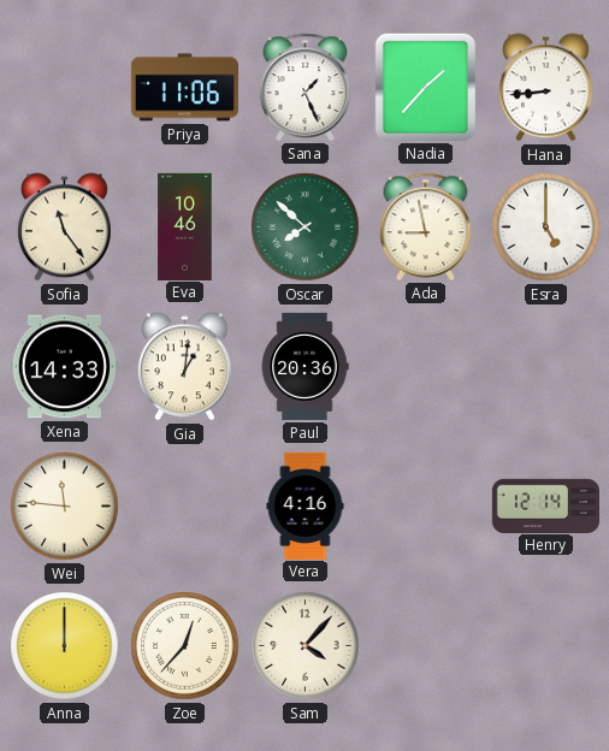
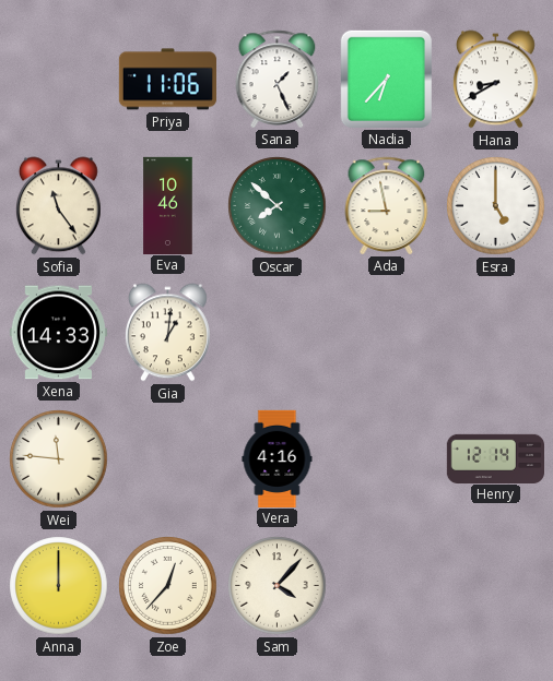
Nadia: 1:37 -> 6:37
Hana: 8:44 -> 8:40
Paul: 20:36 -> none
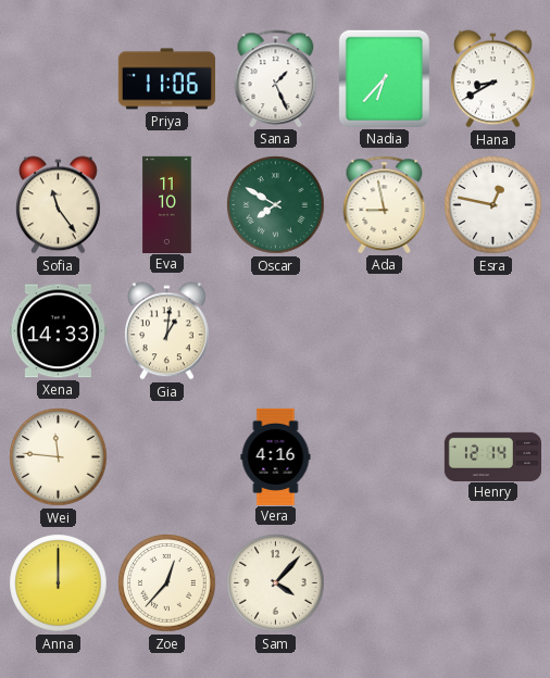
Eva: 10:46 -> 11:10
Oscar: 7:52 -> 7:50
Esra: 5:00 -> 12:47
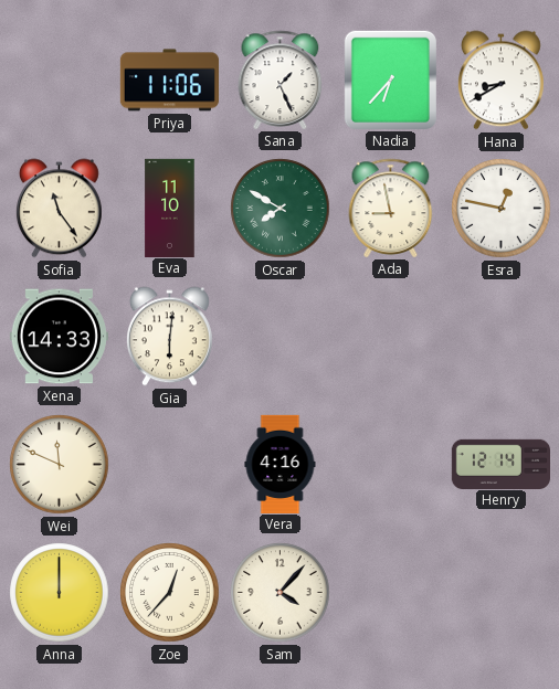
Gia: 1:01 -> 6:01
Wei: 11:46 -> 11:49
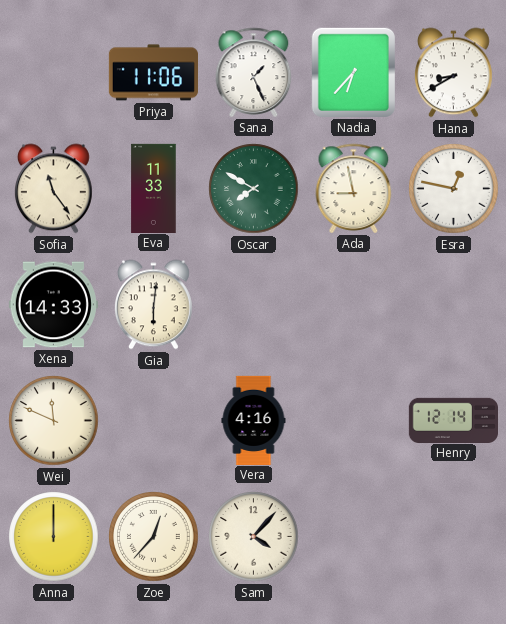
Eva: 11:10 -> 11:33
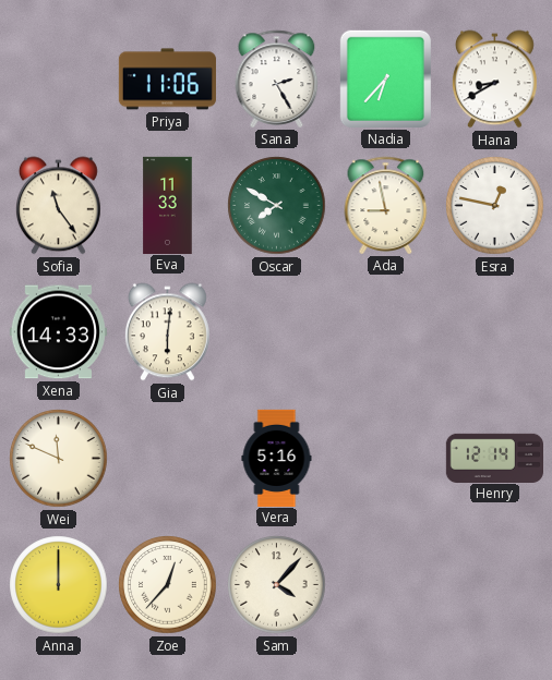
Sana: 1:26 -> 2:25
Vera: 4:16 -> 5:16
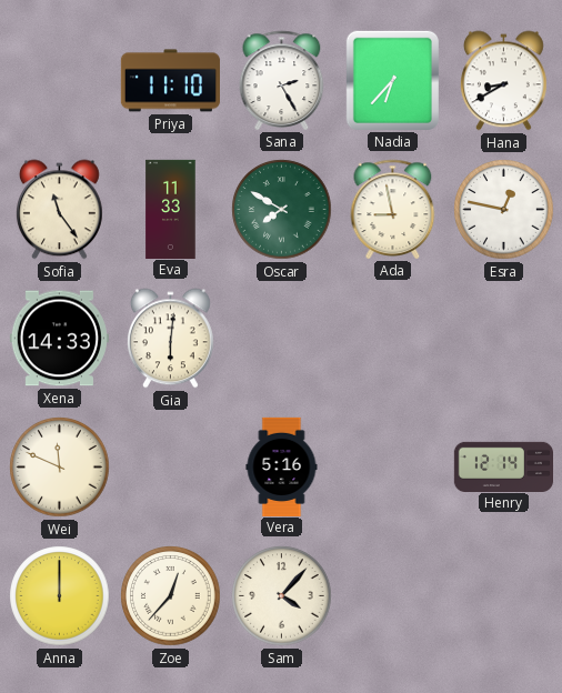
Priya: 11:06 -> 11:10
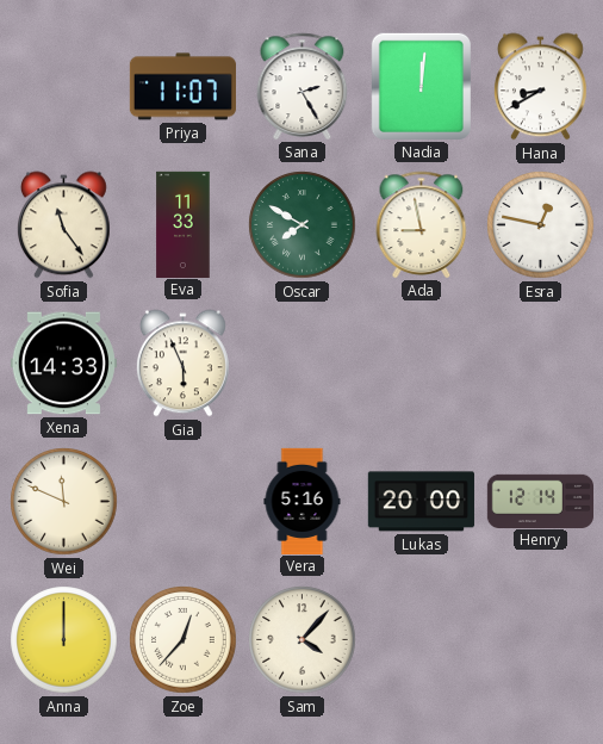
Priya: 11:10 -> 11:07
Nadia: 6:37 -> 12:01
Gia: 6:01 -> 5:56
Lukas: none -> 20:00
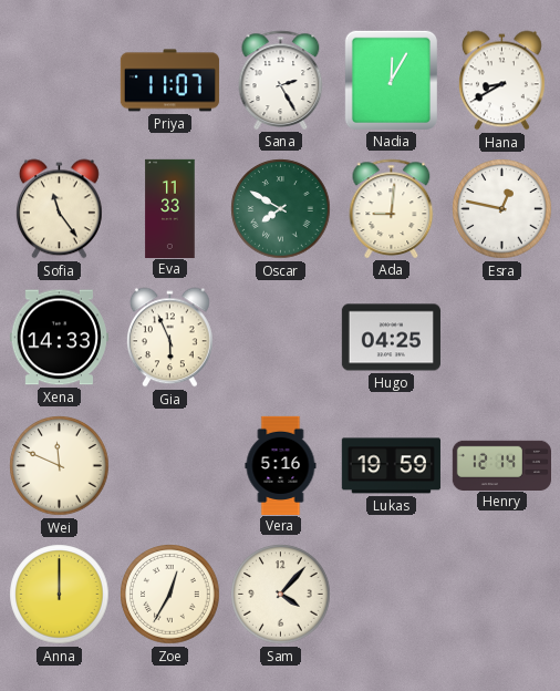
Nadia: 12:01 -> 12:05
Ada: 8:58 -> 9:01
Hugo: none -> 04:25
Lukas: 20:00 -> 19:59
Zoe: 12:37 -> 12:35
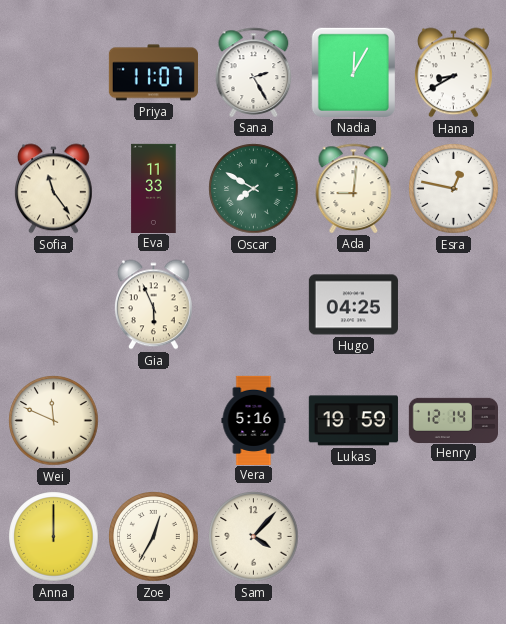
Xena: 14:33 -> none
